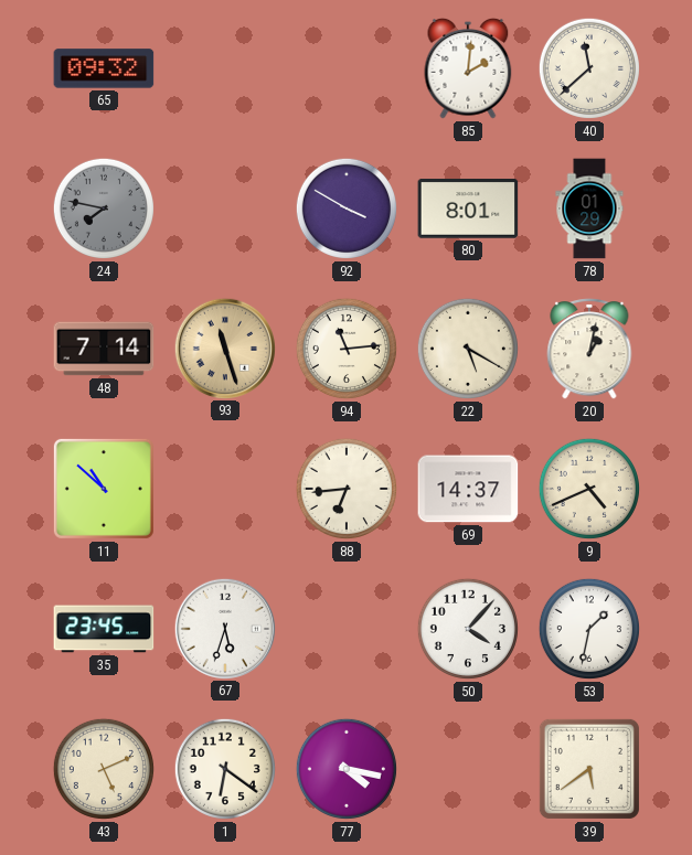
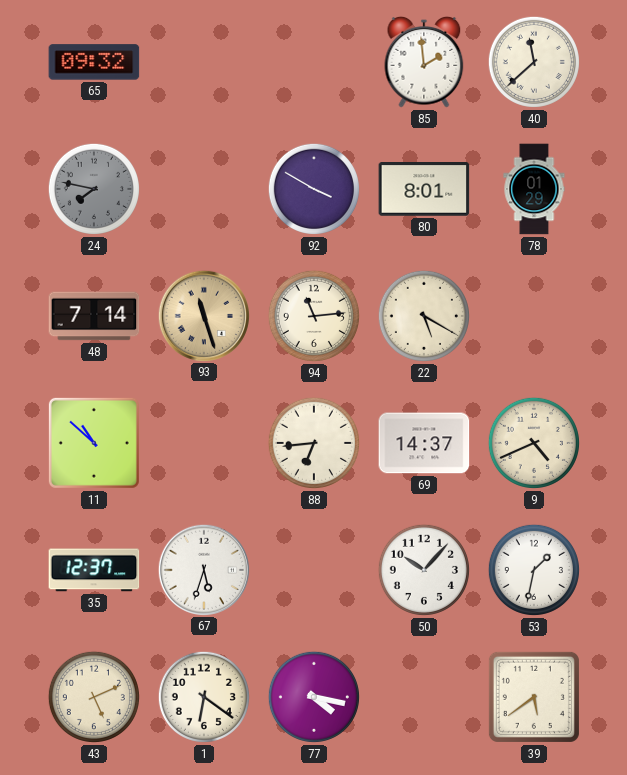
85: 2:01 -> 1:59
20: 1:02 -> none
35: 23:45 -> 12:37
50: 4:07 -> 10:07
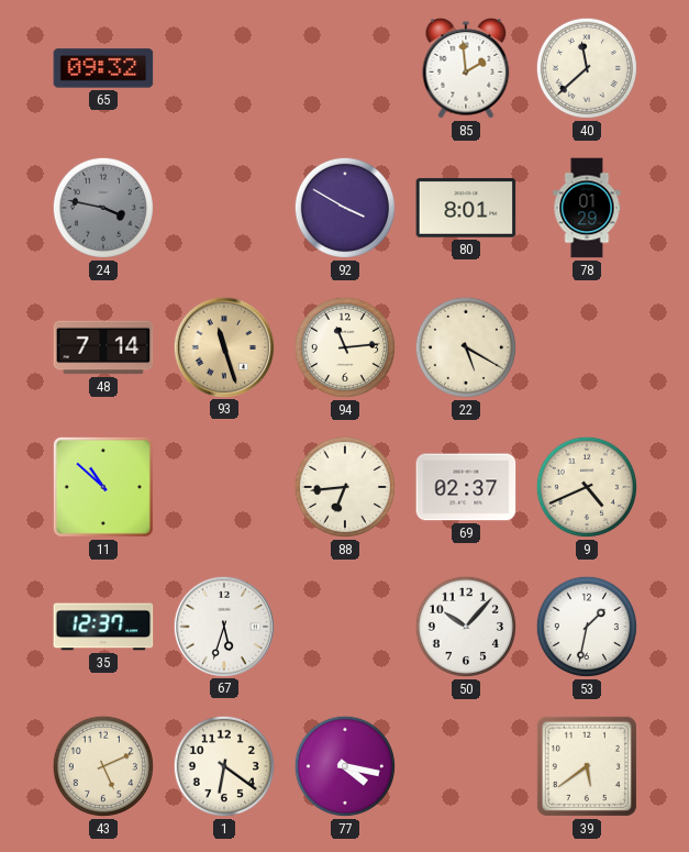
24: 7:47 -> 3:47
69: 14:37 -> 02:37
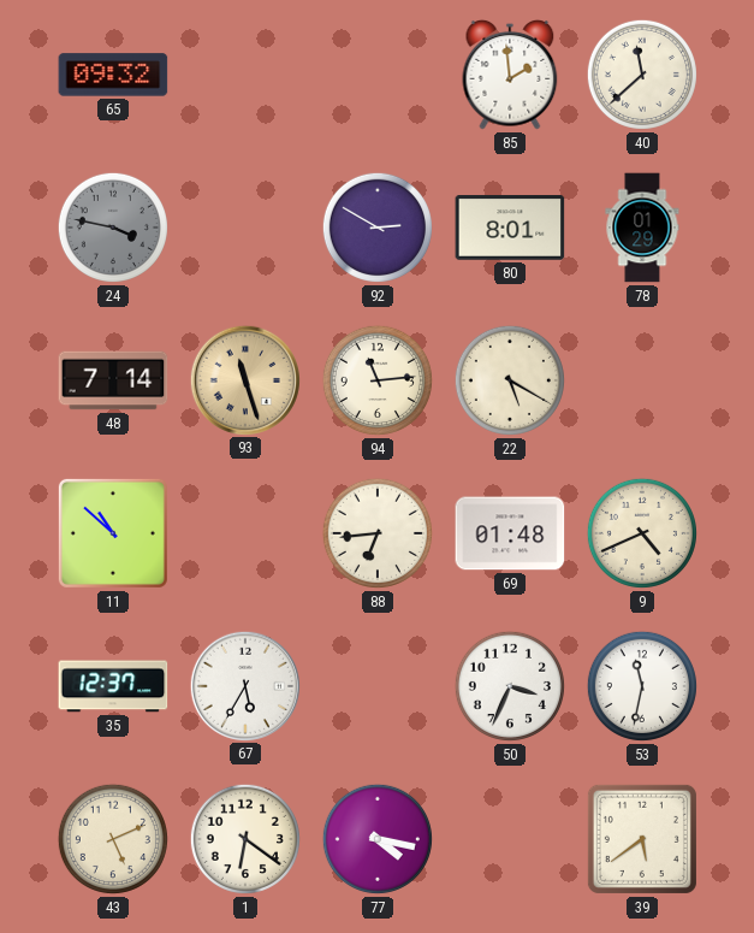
92: 3:50 -> 2:50
69: 02:37 -> 01:48
67: 5:33 -> 5:35
50: 10:07 -> 3:34
53: 1:32 -> 11:32
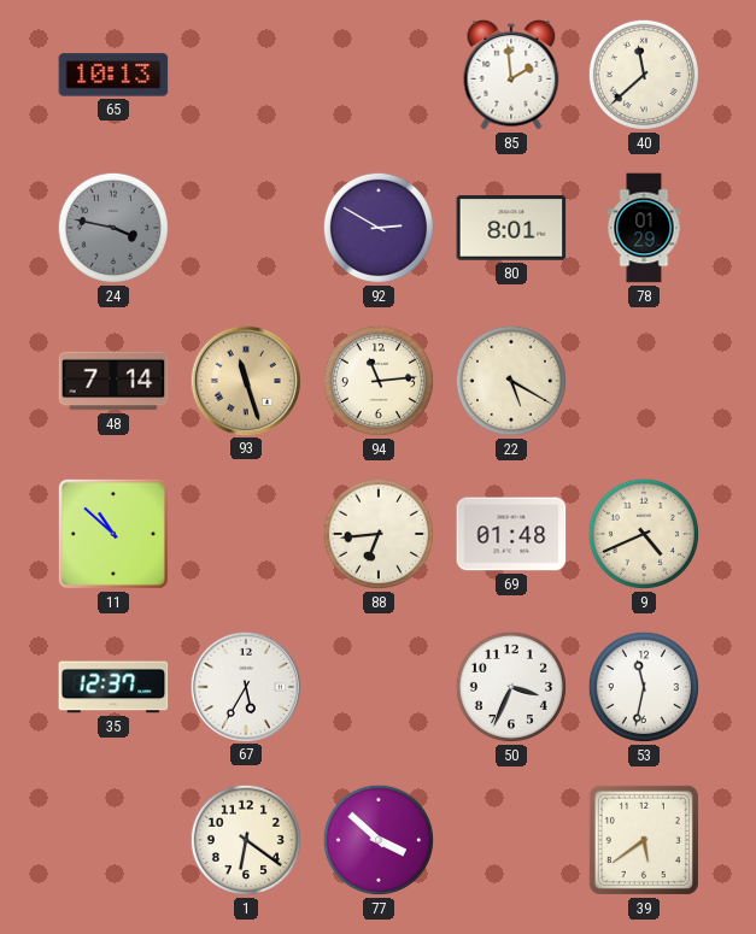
65: 09:32 -> 10:13
43: 5:11 -> none
77: 4:17 -> 3:52
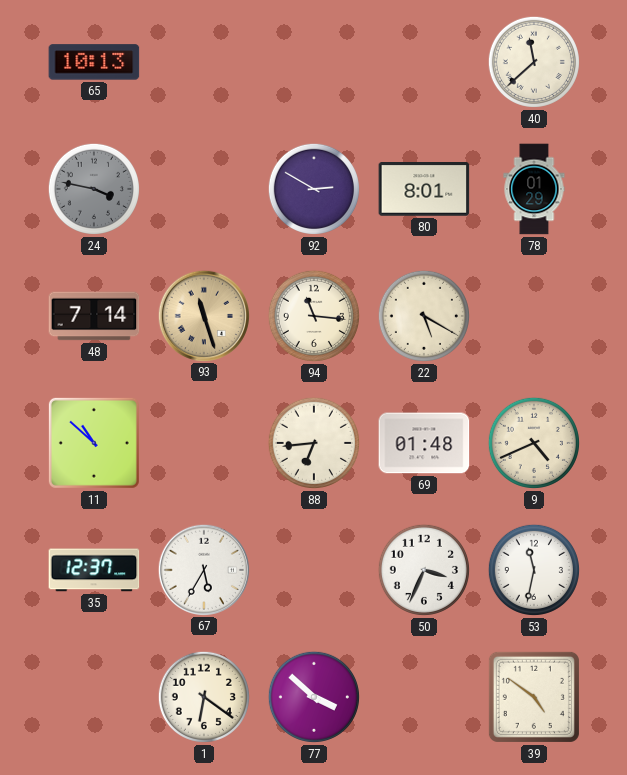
85: 1:59 -> none
94: 11:14 -> 11:16
39: 5:39 -> 4:51
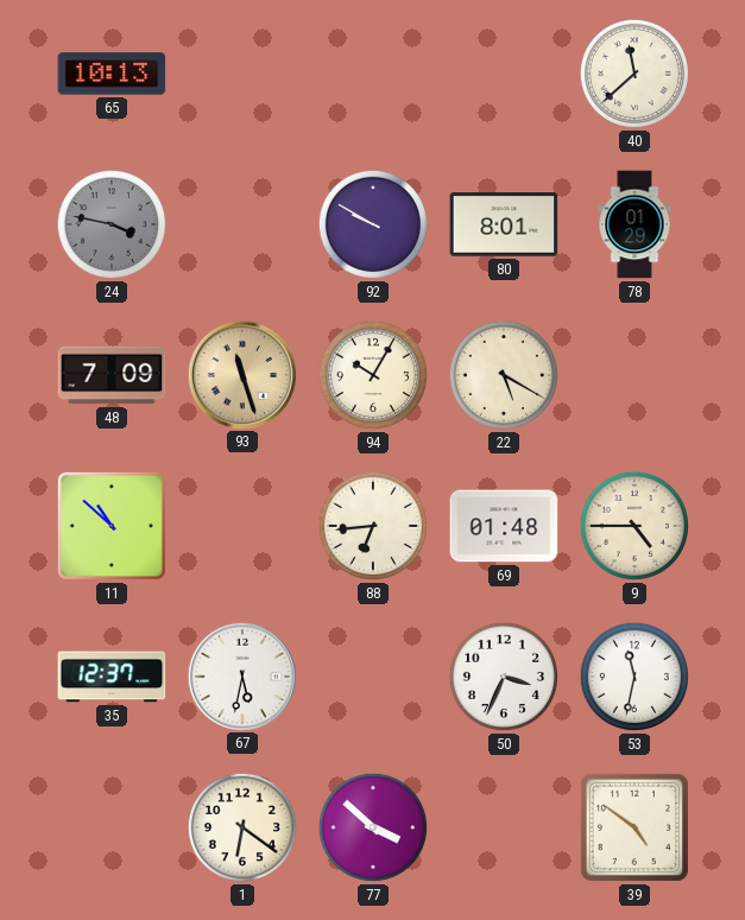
92: 2:50 -> 9:50
48: 7:14 -> 7:09
94: 11:16 -> 10:05
9: 4:41 -> 4:45
67: 5:35 -> 5:32
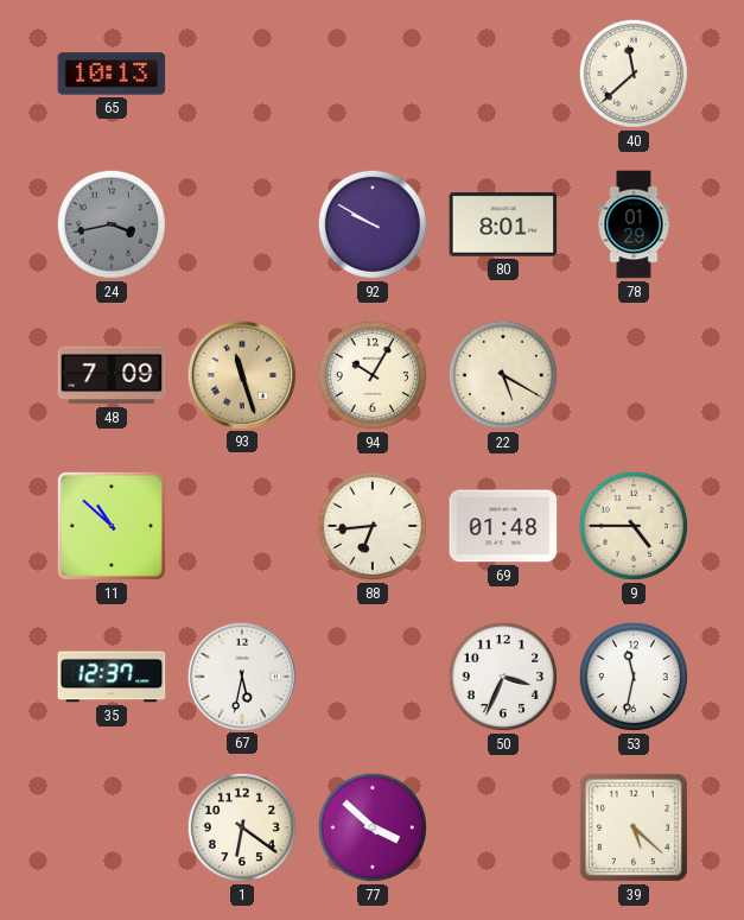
24: 3:47 -> 3:43
39: 4:51 -> 5:22
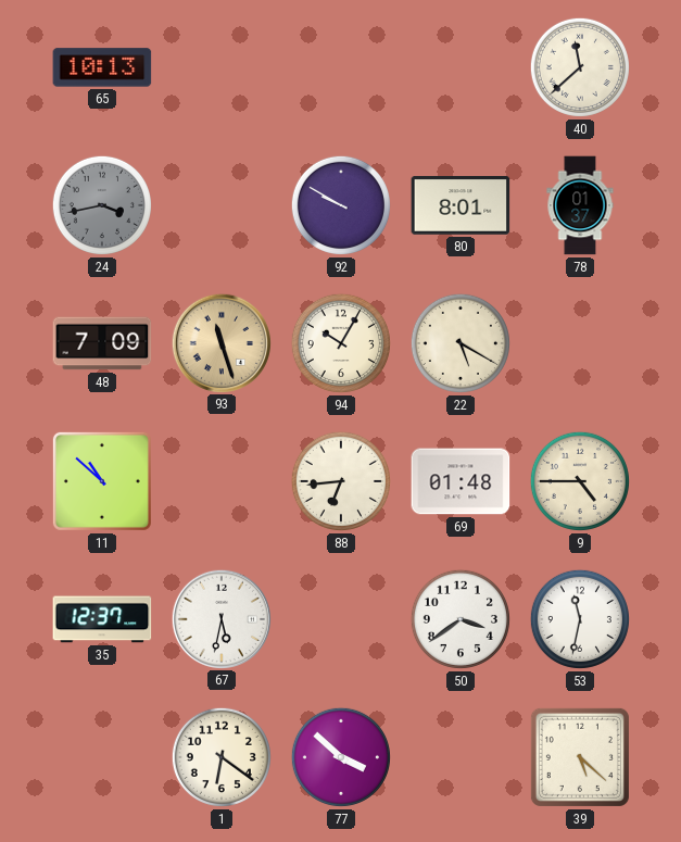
78: 01:29 -> 01:37
50: 3:34 -> 3:39
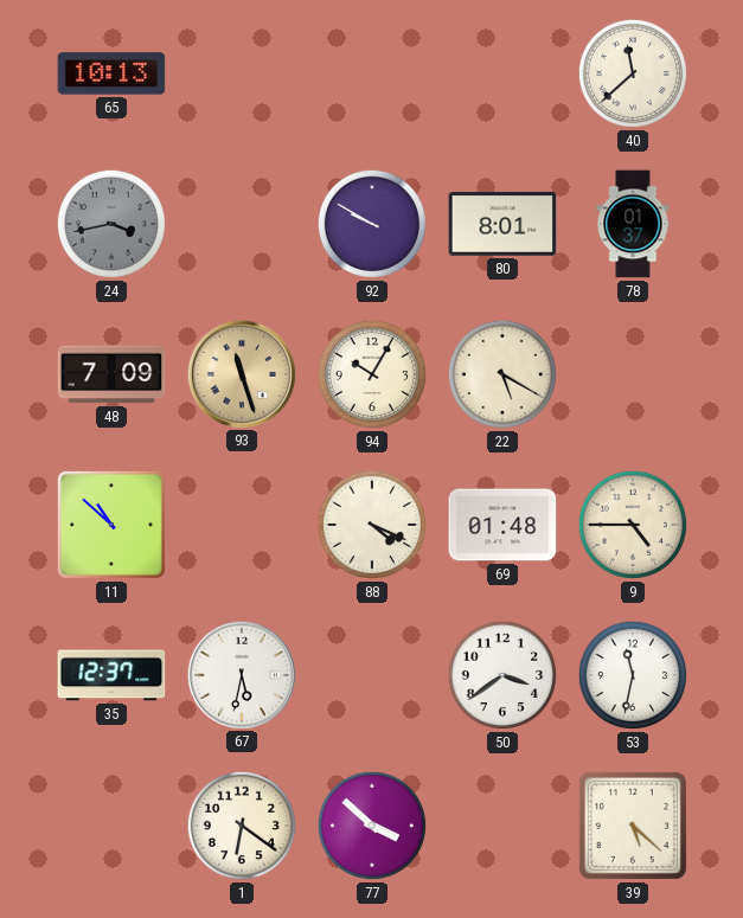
88: 6:44 -> 4:19
